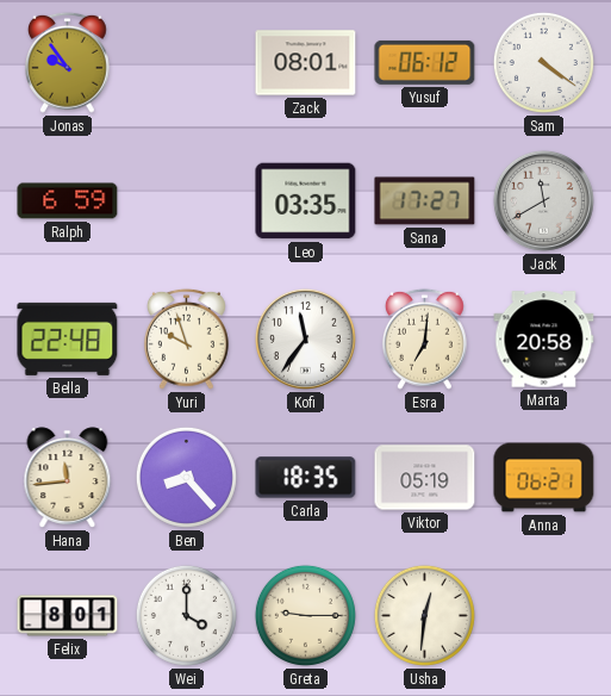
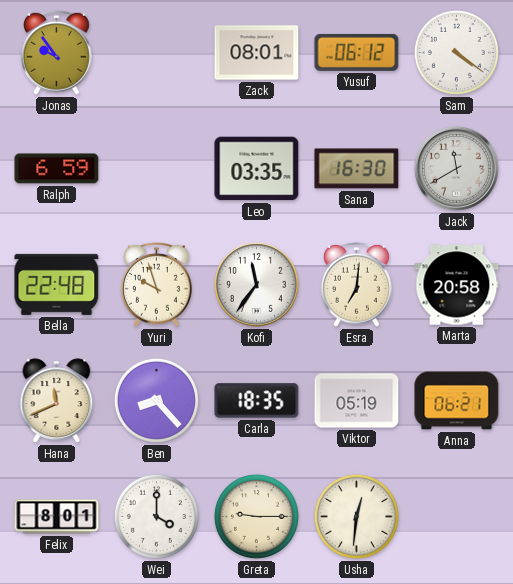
Sana: 17:27 -> 16:30
Hana: 11:44 -> 11:41
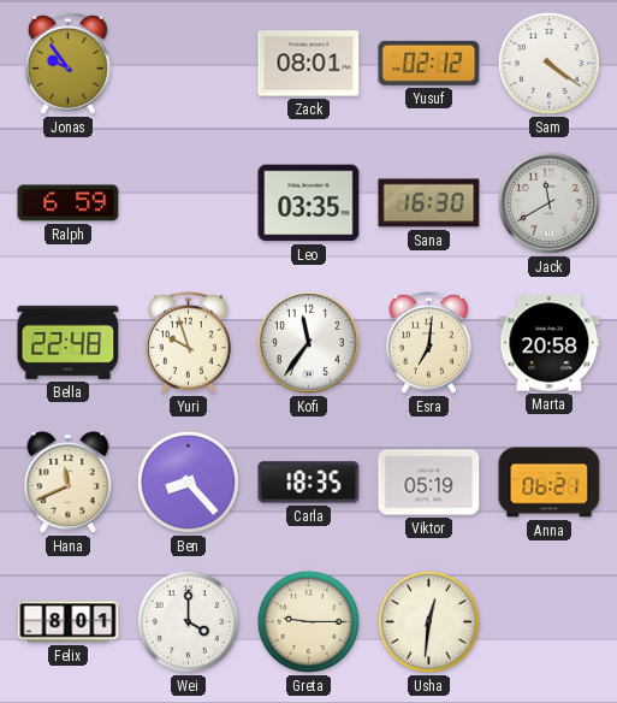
Yusuf: 06:12 -> 02:12
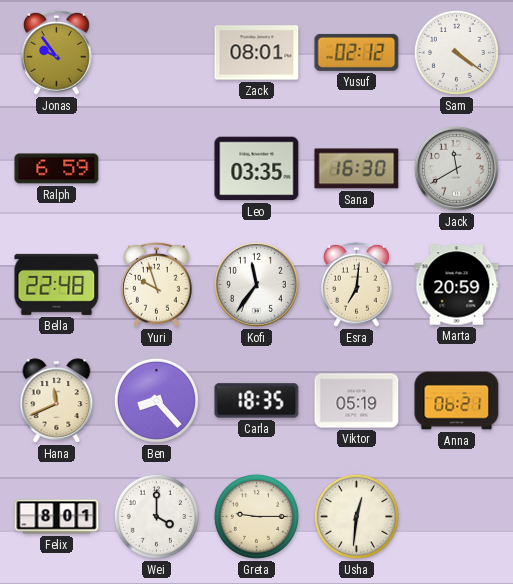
Marta: 20:58 -> 20:59
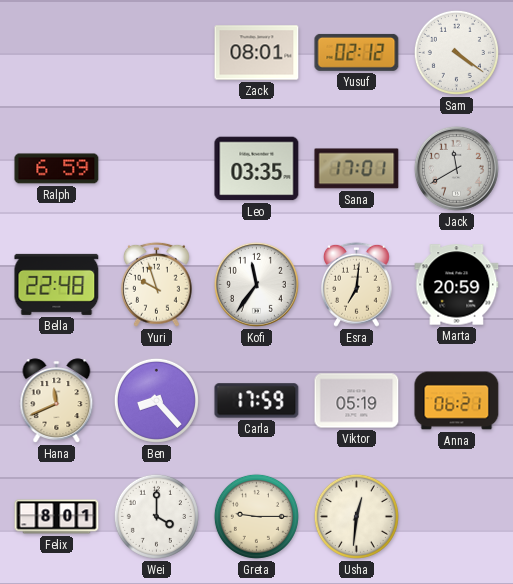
Jonas: 9:54 -> none
Sana: 16:30 -> 17:01
Carla: 18:35 -> 17:59
